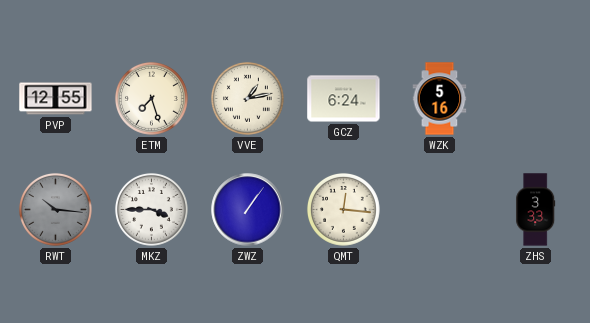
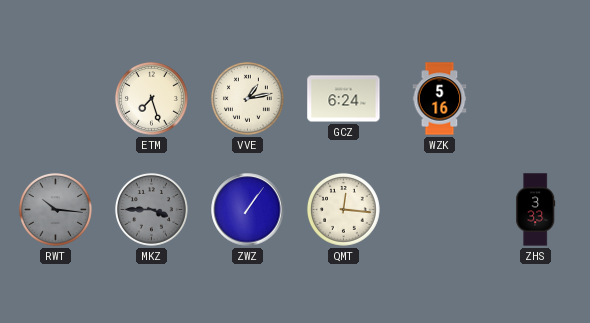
PVP: 12:55 -> none
MKZ dial: white -> grey
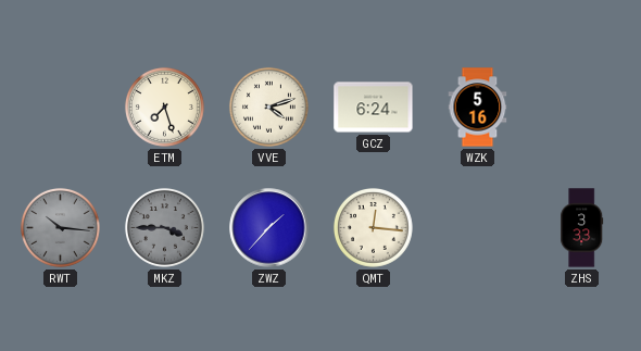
VVE: 1:13 -> 4:12
ZWZ: 1:06 -> 1:37
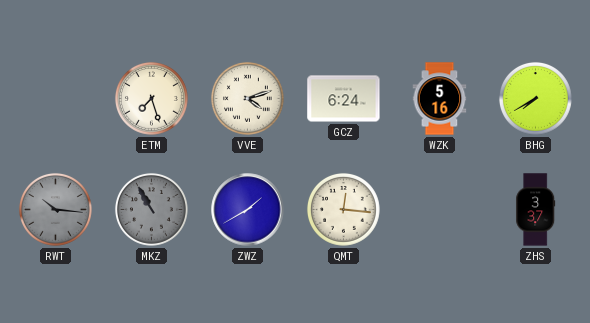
BHG: none -> 7:40
MKZ: 3:45 -> 10:55
ZWZ: 1:37 -> 1:40
ZHS: 3:33 -> 3:37
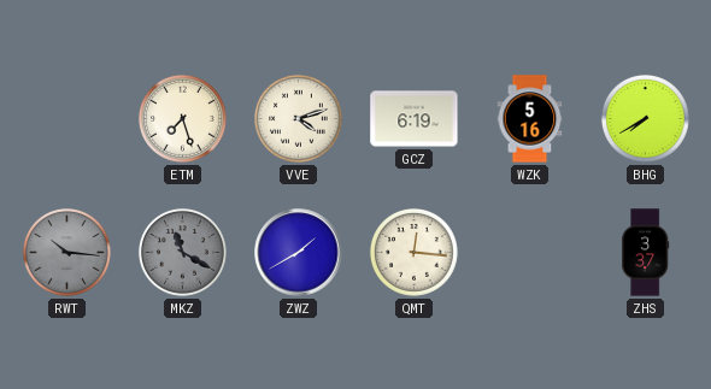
GCZ: 6:24 -> 6:19
MKZ: 10:55 -> 11:20
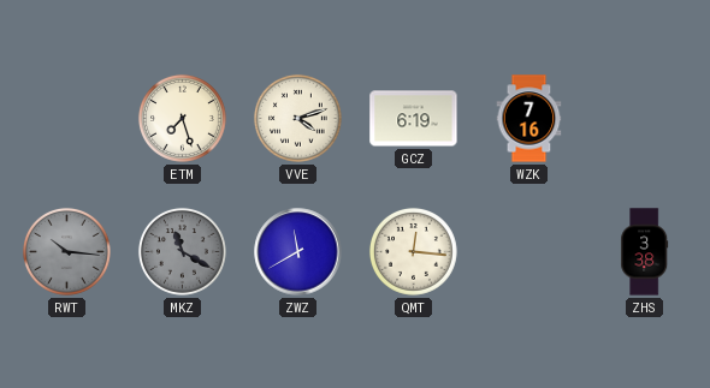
WZK: 5:16 -> 7:16
BHG: 7:40 -> none
ZWZ: 1:40 -> 11:40
ZHS: 3:37 -> 3:38
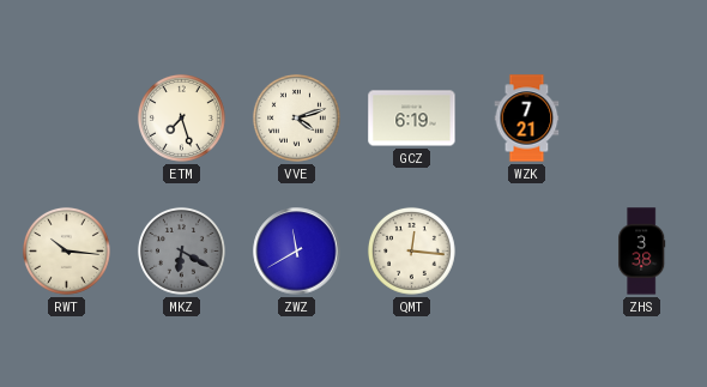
WZK: 7:16 -> 7:21
RWT dial: grey -> cream
MKZ: 11:20 -> 6:20
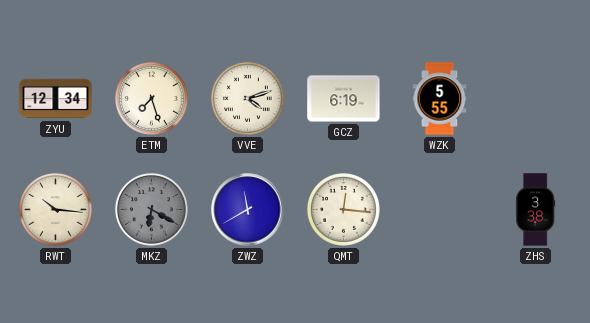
ZYU: none -> 12:34
WZK: 7:21 -> 5:55
